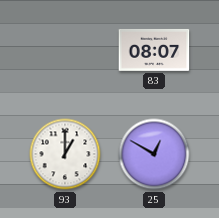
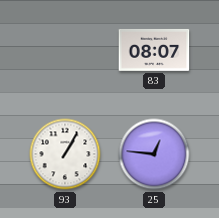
93: 1:00 -> 1:05
25: 12:50 -> 12:46
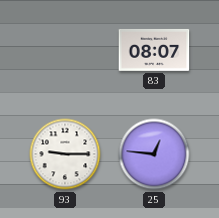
93: 1:05 -> 9:15
